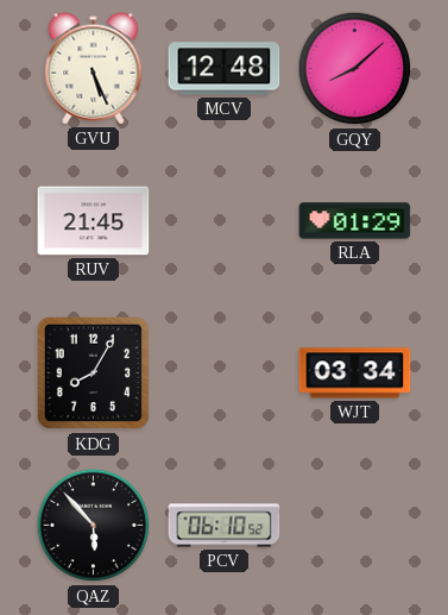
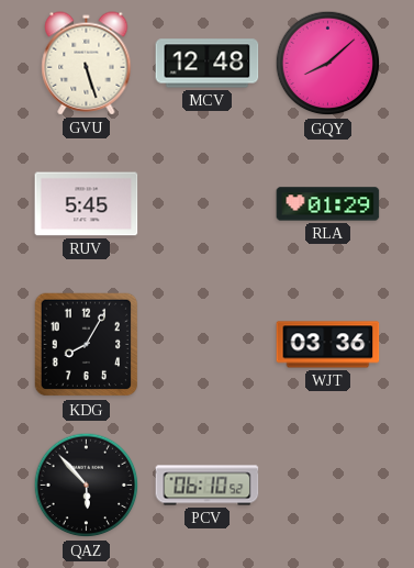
GVU: 5:26 -> 5:27
RUV: 21:45 -> 5:45
WJT: 03:34 -> 03:36
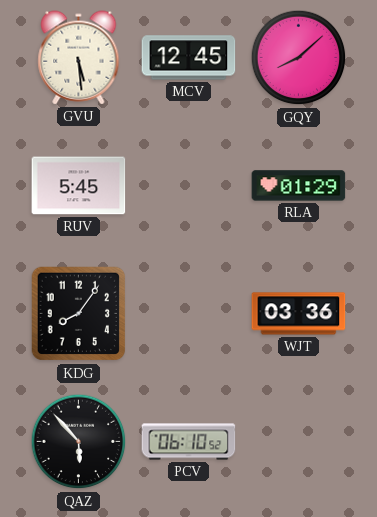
GVU: 5:27 -> 5:29
MCV: 12:48 -> 12:45
KDG: 8:05 -> 8:06
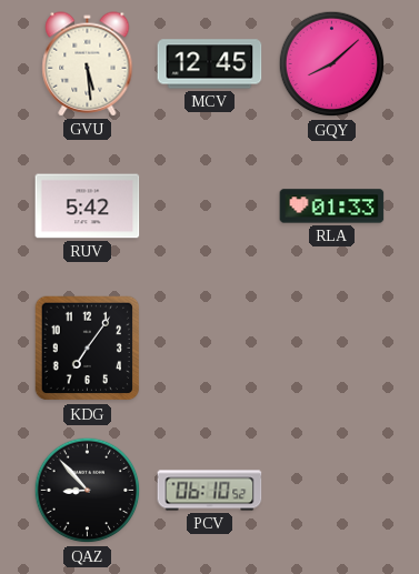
RUV: 5:45 -> 5:42
RLA: 01:29 -> 01:33
KDG: 8:06 -> 7:06
WJT: 03:36 -> none
QAZ: 5:53 -> 8:53
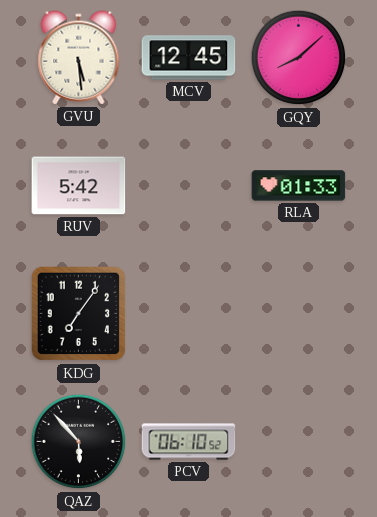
QAZ: 8:53 -> 5:53
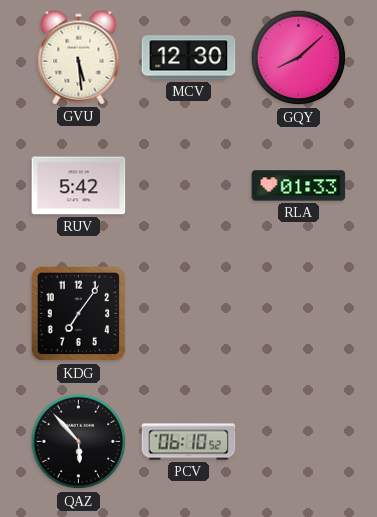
MCV: 12:45 -> 12:30
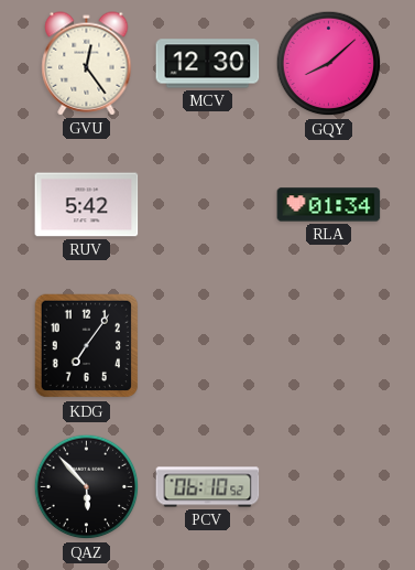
GVU: 5:29 -> 12:24
RLA: 01:33 -> 01:34
